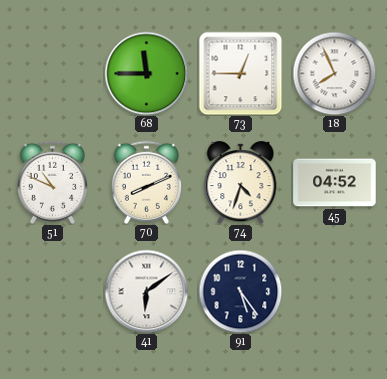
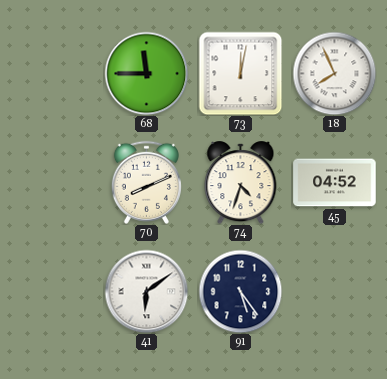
73: 12:45 -> 12:02
51: 10:49 -> none
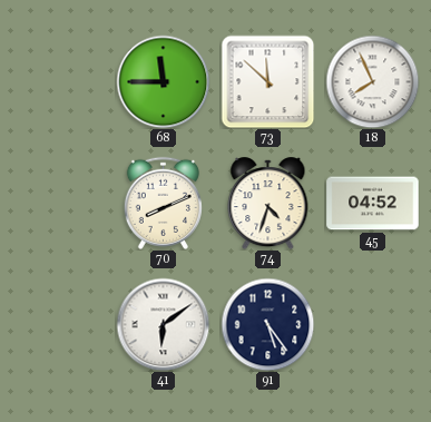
73: 12:02 -> 11:52
